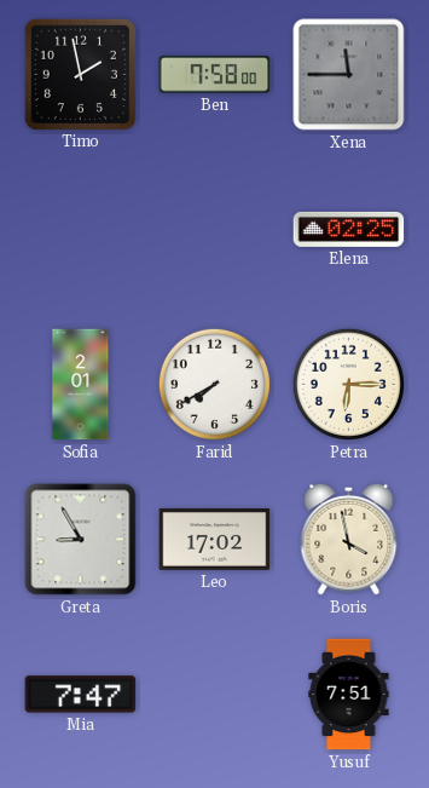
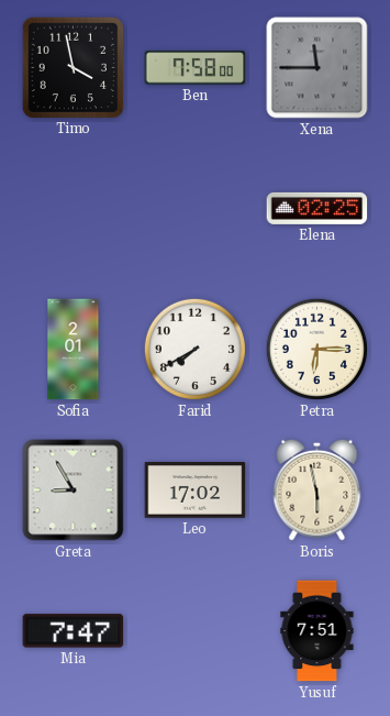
Timo: 1:58 -> 3:58
Boris: 3:58 -> 5:58
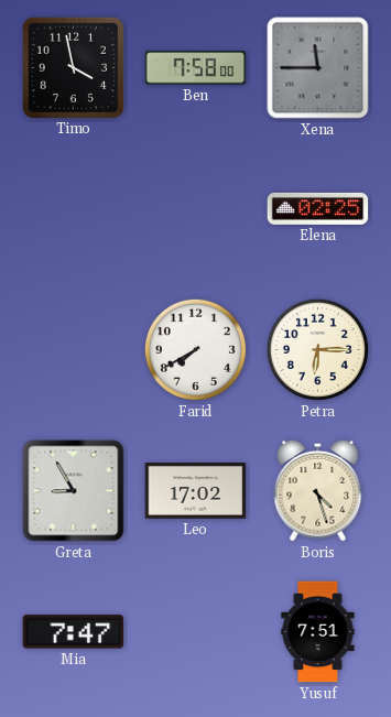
Sofia: 2:01 -> none
Boris: 5:58 -> 4:27
